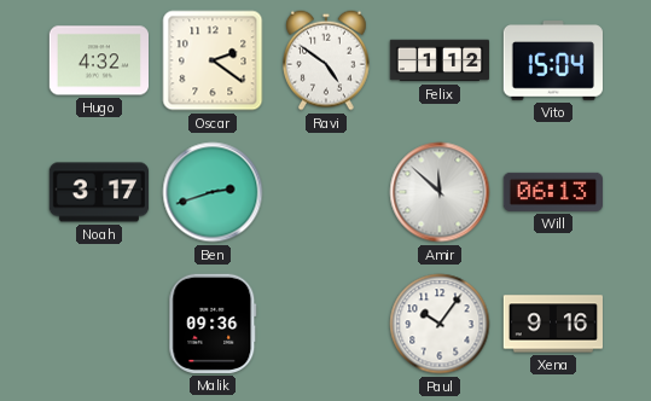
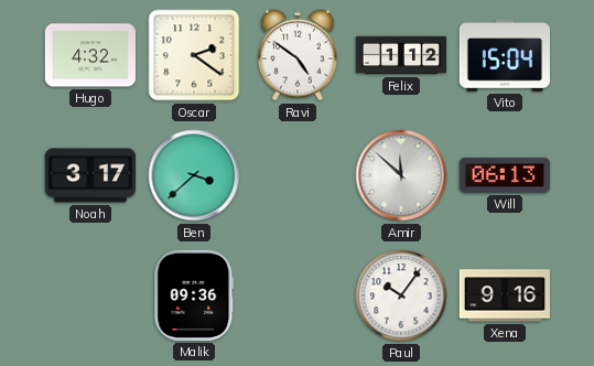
Ben: 2:42 -> 3:38
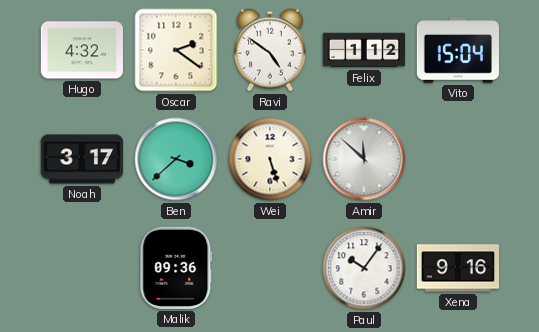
Wei: none -> 5:27
Will: 06:13 -> none
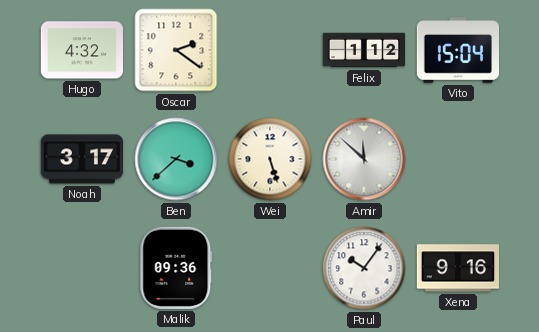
Ravi: 4:51 -> none
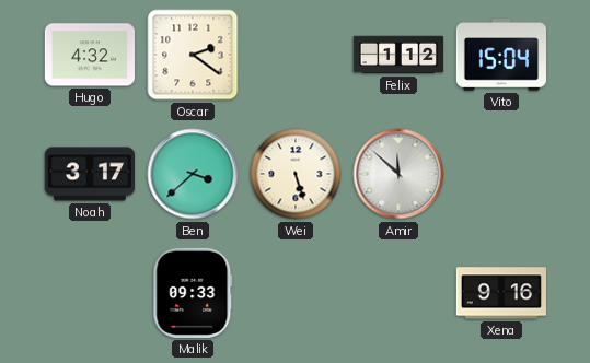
Malik: 09:36 -> 09:33
Paul: 10:06 -> none
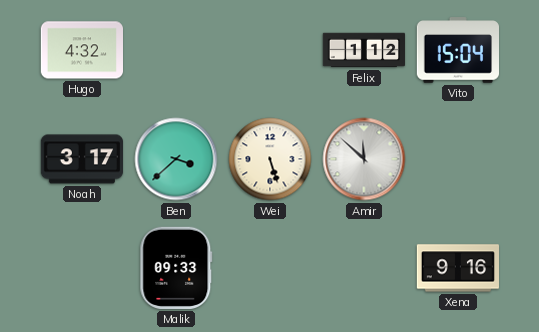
Oscar: 2:21 -> none
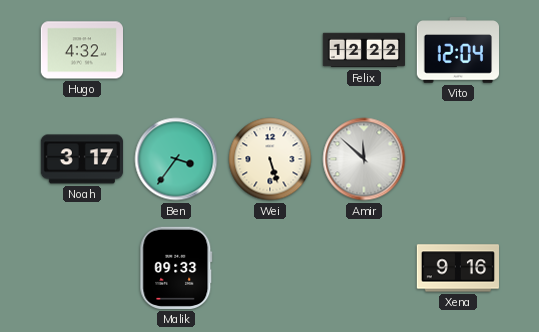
Felix: 1:12 -> 12:22
Vito: 15:04 -> 12:04
Ben: 3:38 -> 3:36
